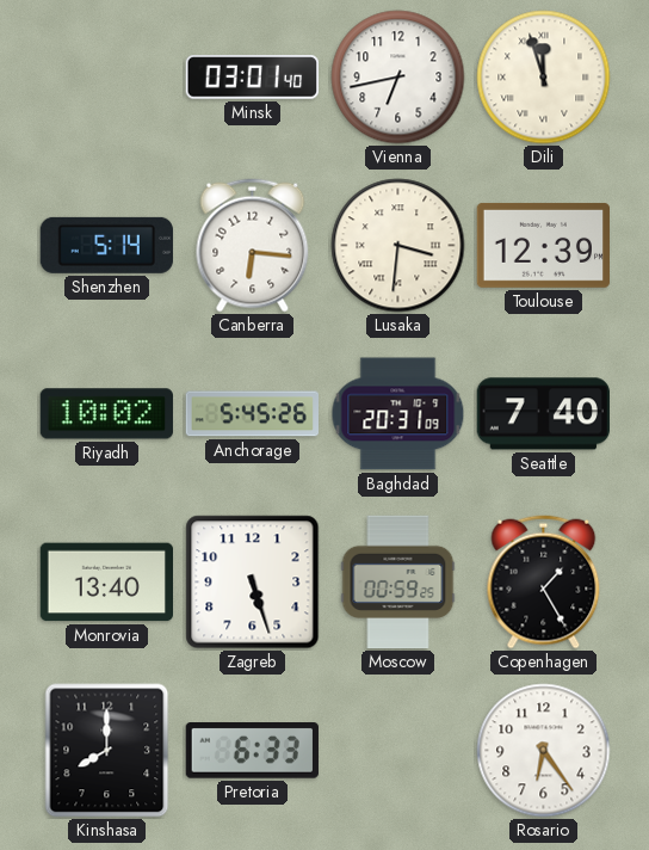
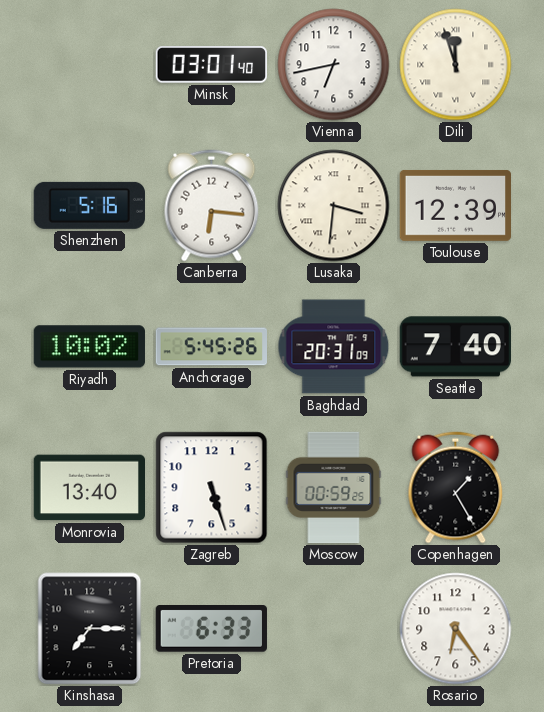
Shenzhen: 5:14 -> 5:16
Kinshasa: 8:00 -> 7:15
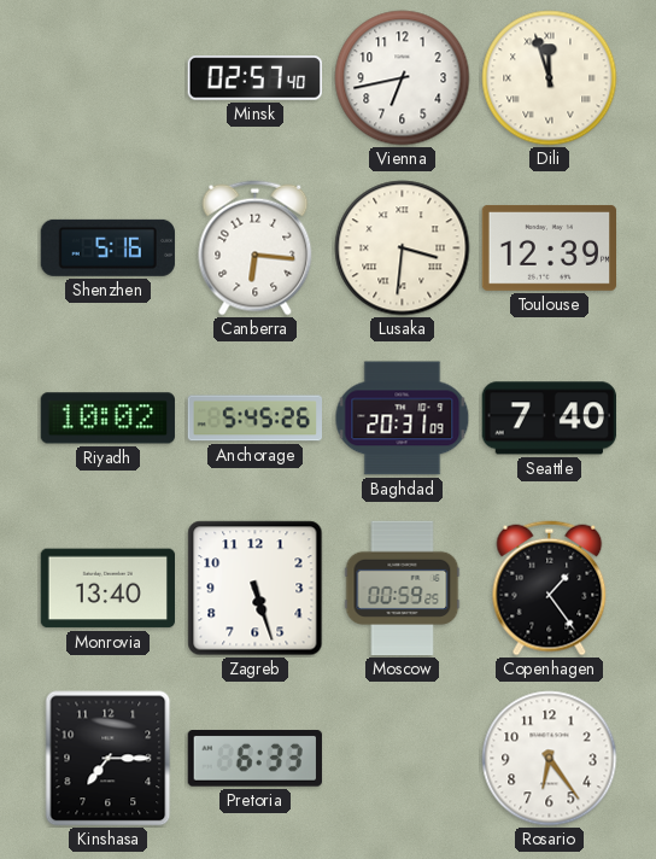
Minsk: 03:01 -> 02:57
Copenhagen: 1:25 -> 1:24
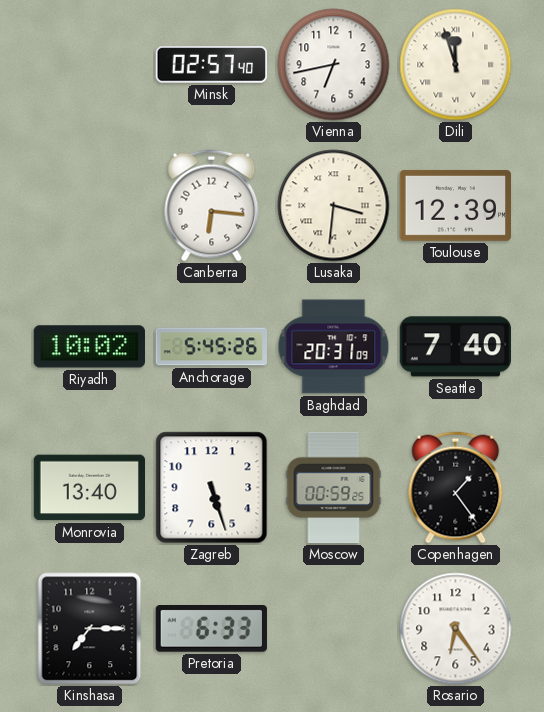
Shenzhen: 5:16 -> none
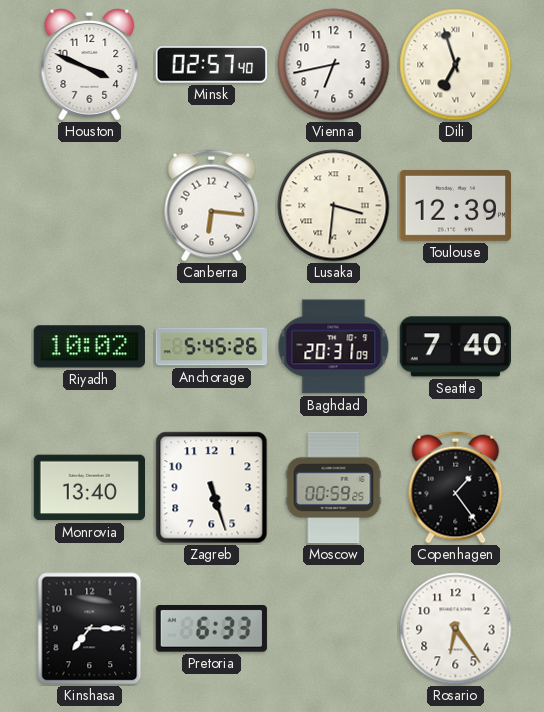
Houston: none -> 3:49
Dili: 11:57 -> 6:57
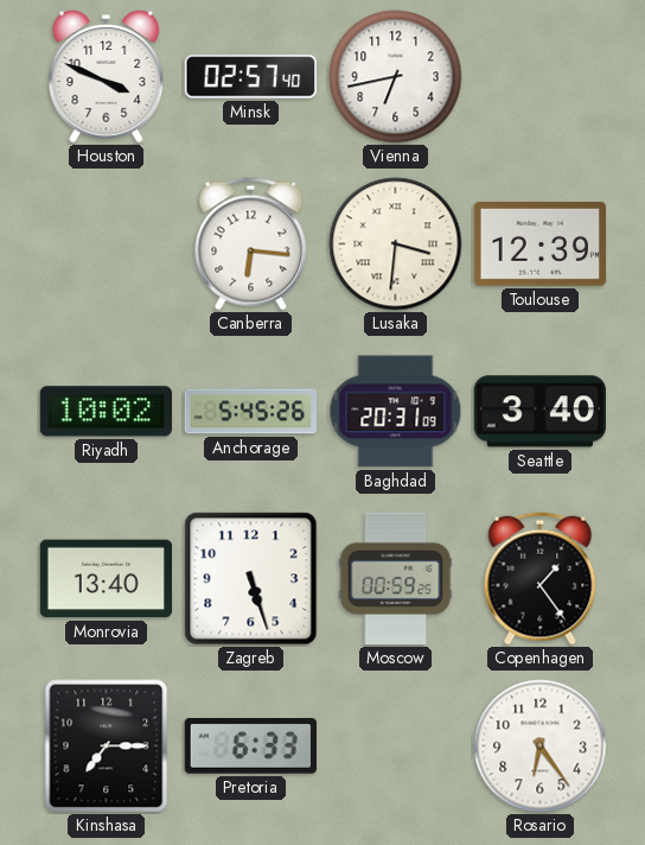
Dili: 6:57 -> none
Seattle: 7:40 -> 3:40
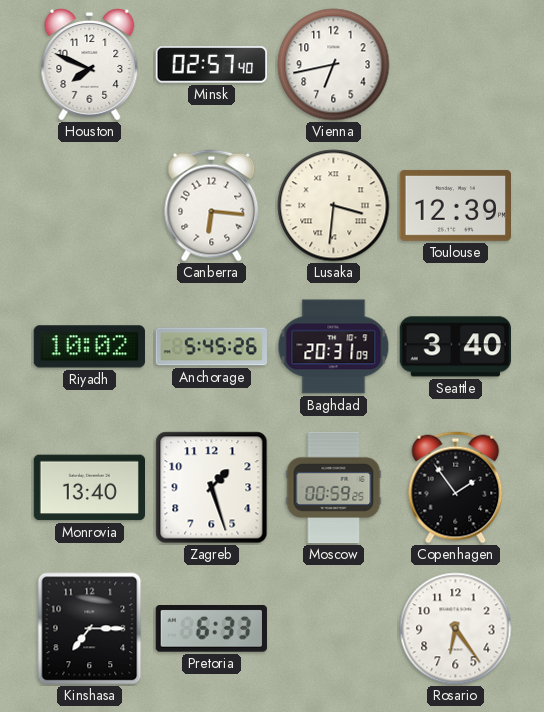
Houston: 3:49 -> 7:49
Zagreb: 5:27 -> 1:27
Copenhagen: 1:24 -> 1:54
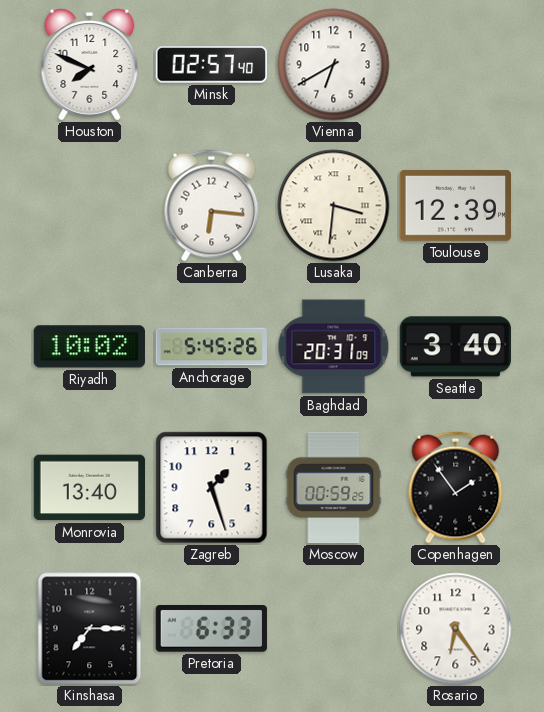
Vienna: 6:43 -> 6:40
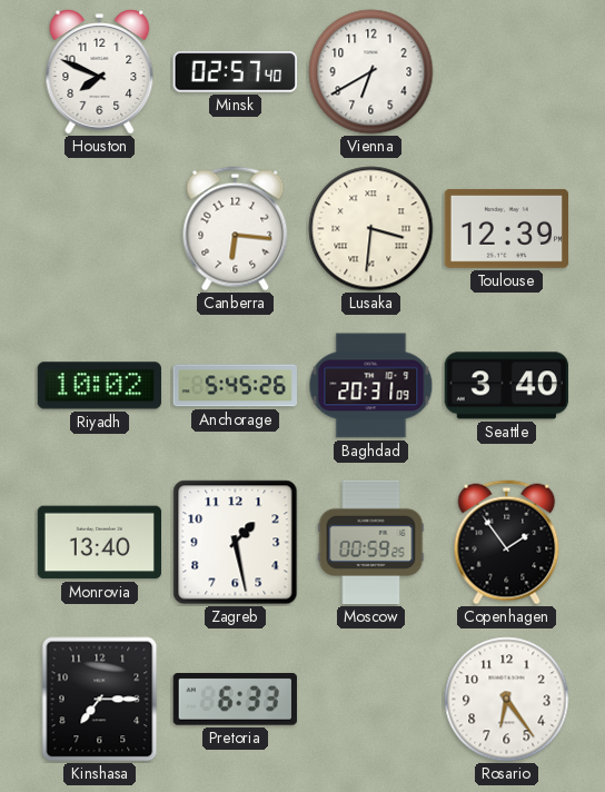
Zagreb: 1:27 -> 1:28
